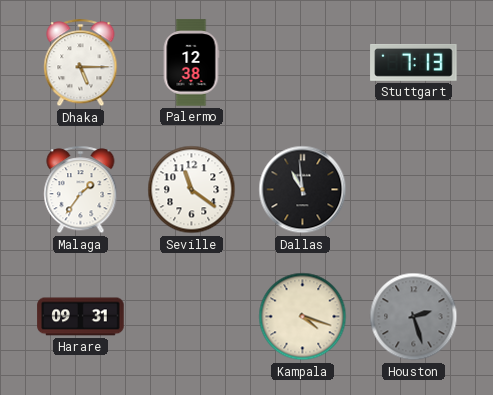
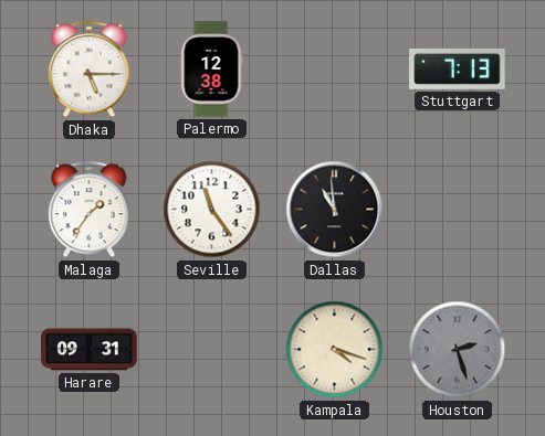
Seville: 11:21 -> 11:24
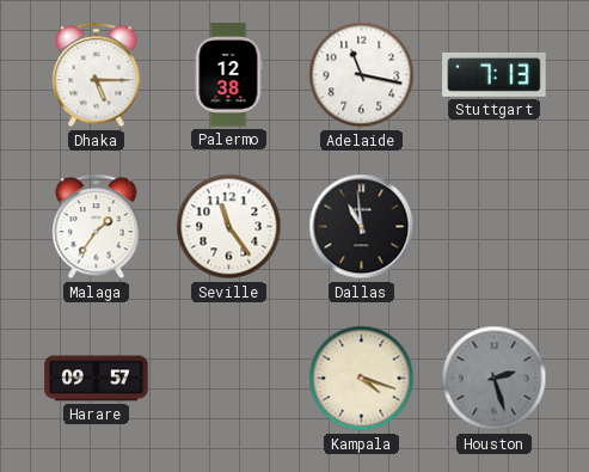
Adelaide: none -> 11:17
Harare: 09:31 -> 09:57
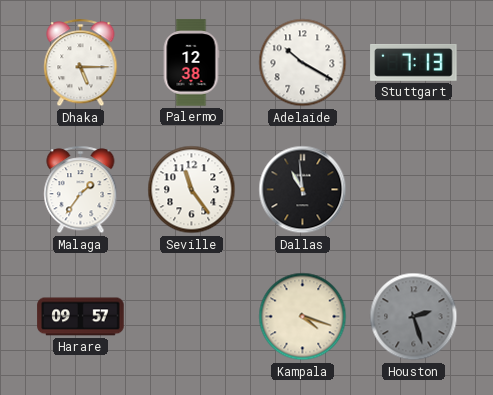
Adelaide: 11:17 -> 10:20
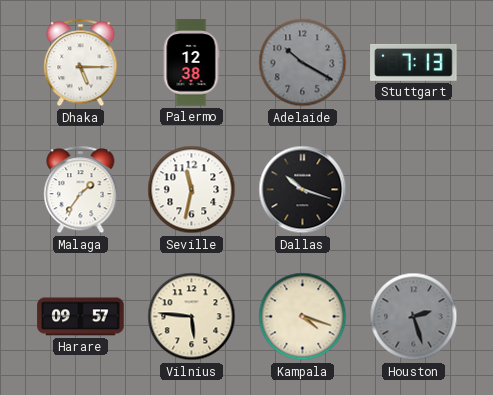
Adelaide dial: white -> grey
Seville: 11:24 -> 11:32
Dallas: 10:59 -> 10:18
Vilnius: none -> 5:46
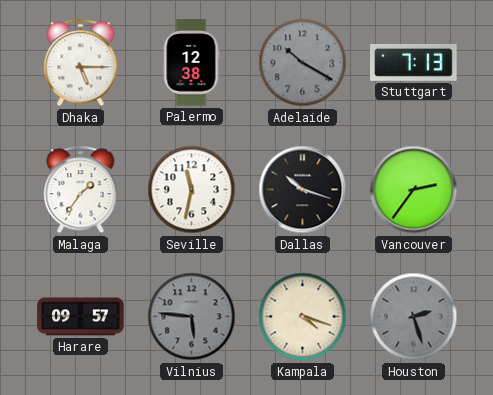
Vancouver: none -> 2:36
Vilnius dial: cream -> grey
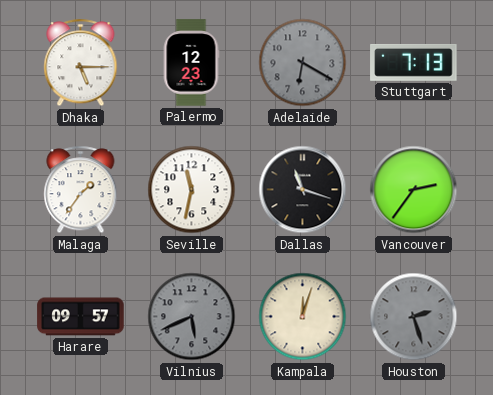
Palermo: 12:38 -> 12:23
Adelaide: 10:20 -> 6:20
Dallas: 10:18 -> 11:18
Vilnius: 5:46 -> 5:41
Kampala: 4:18 -> 12:03
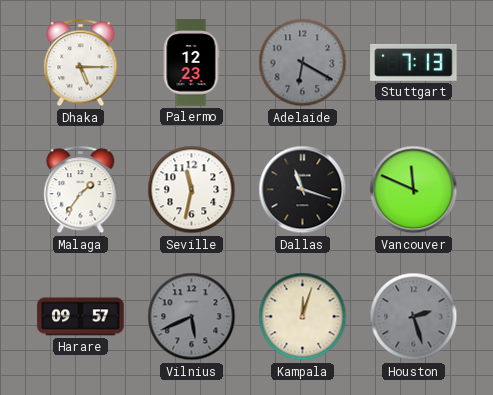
Vancouver: 2:36 -> 11:49
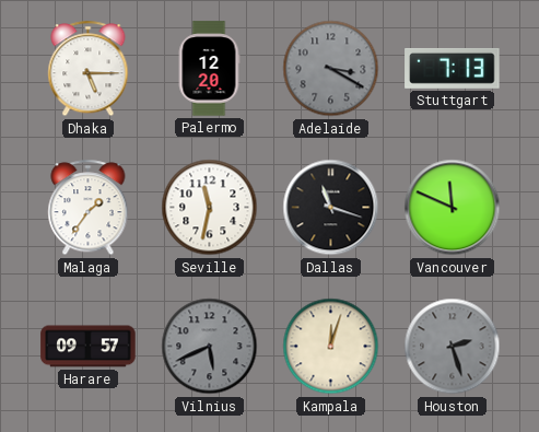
Palermo: 12:23 -> 12:20
Adelaide: 6:20 -> 3:20
